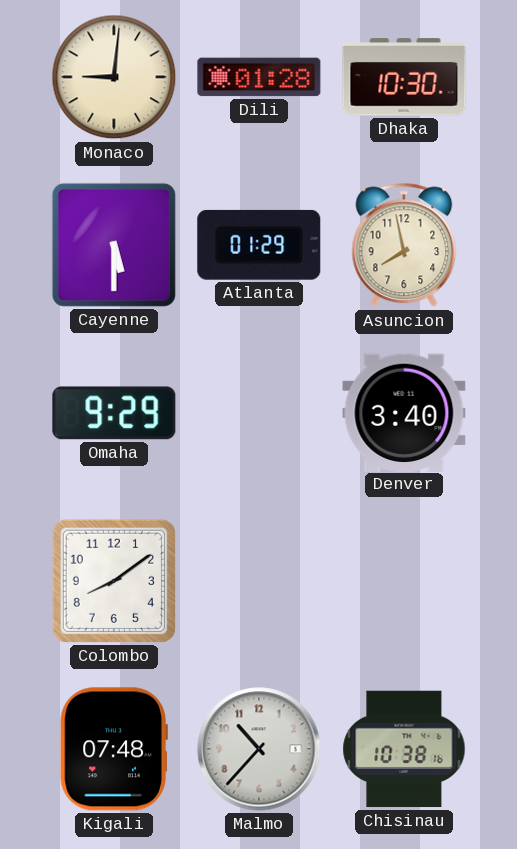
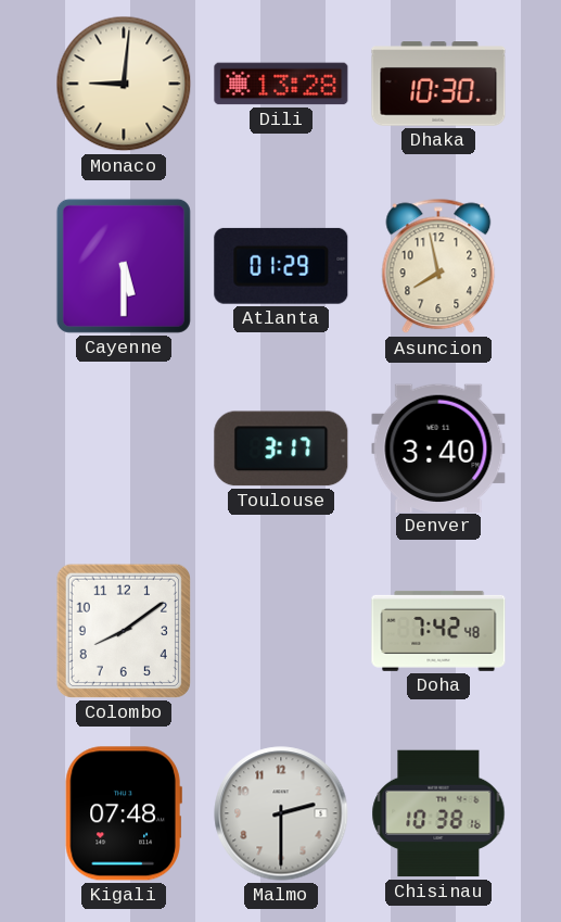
Dili: 01:28 -> 13:28
Omaha: 9:29 -> none
Toulouse: none -> 3:17
Doha: none -> 7:42
Malmo: 10:37 -> 2:30
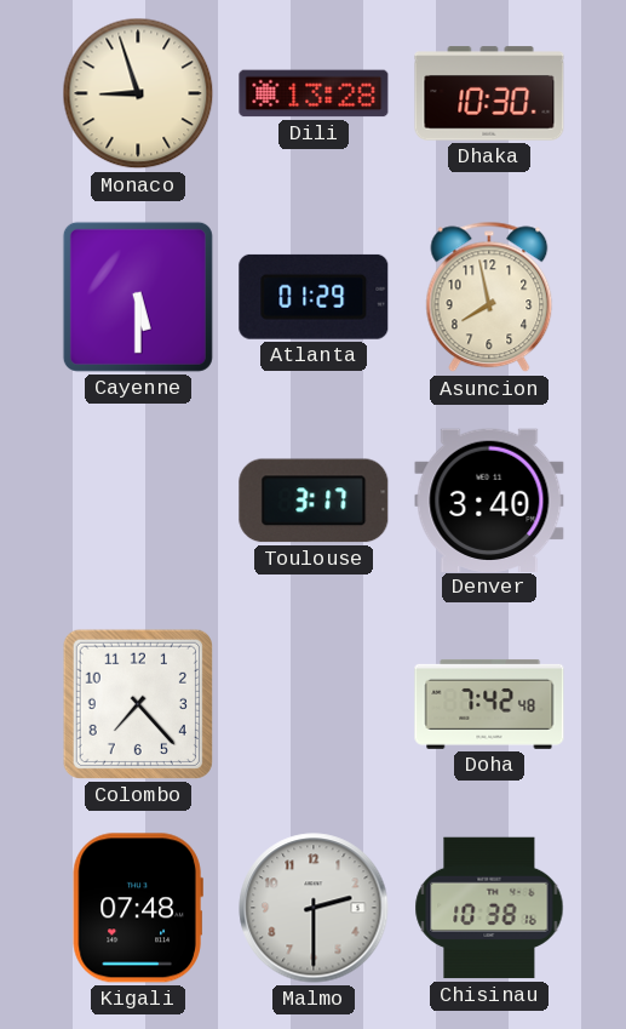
Monaco: 9:01 -> 8:57
Colombo: 8:09 -> 7:23
